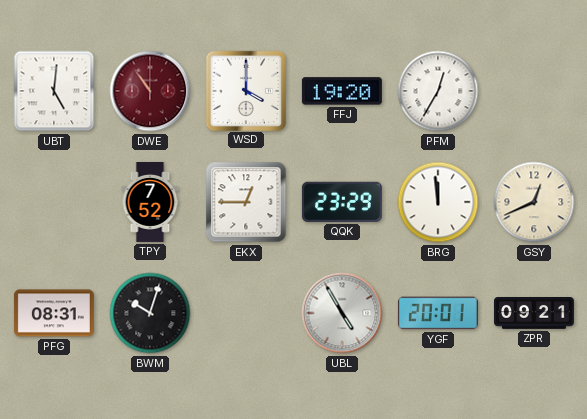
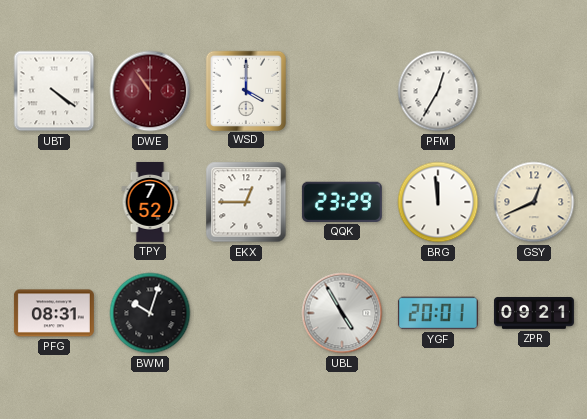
UBT: 5:01 -> 4:21
FFJ: 19:20 -> none
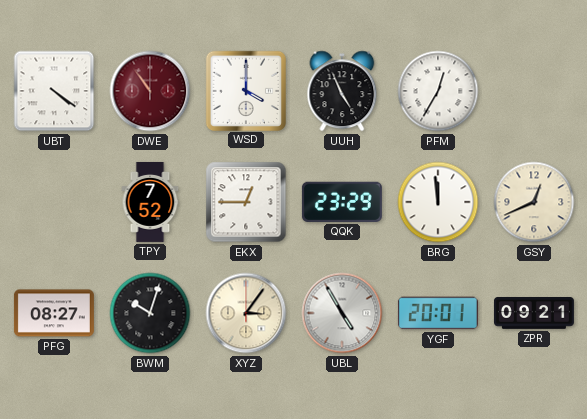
UUH: none -> 4:56
PFG: 08:31 -> 08:27
XYZ: none -> 3:06
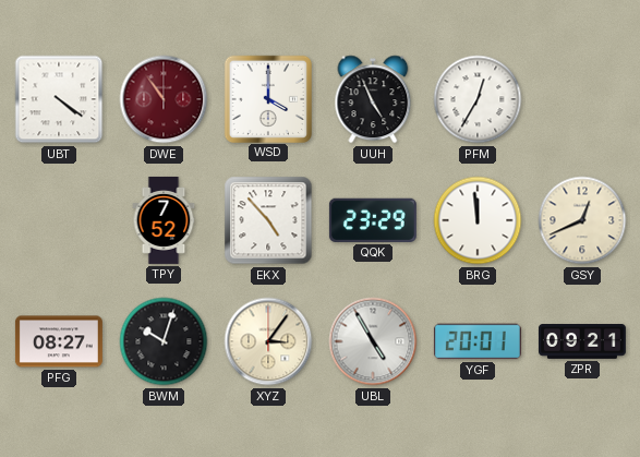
EKX: 12:45 -> 4:53
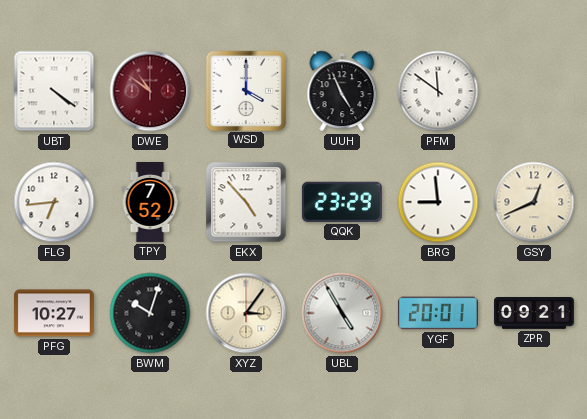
DWE: 10:54 -> 10:51
PFM: 12:35 -> 11:51
FLG: none -> 6:44
BRG: 11:59 -> 8:59
PFG: 08:27 -> 10:27
